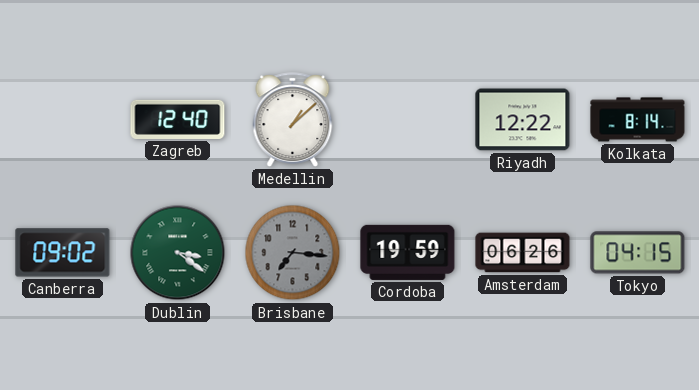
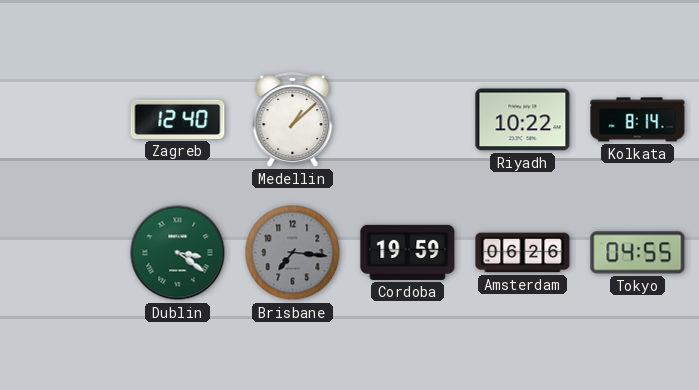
Riyadh: 12:22 -> 10:22
Canberra: 09:02 -> none
Tokyo: 04:15 -> 04:55
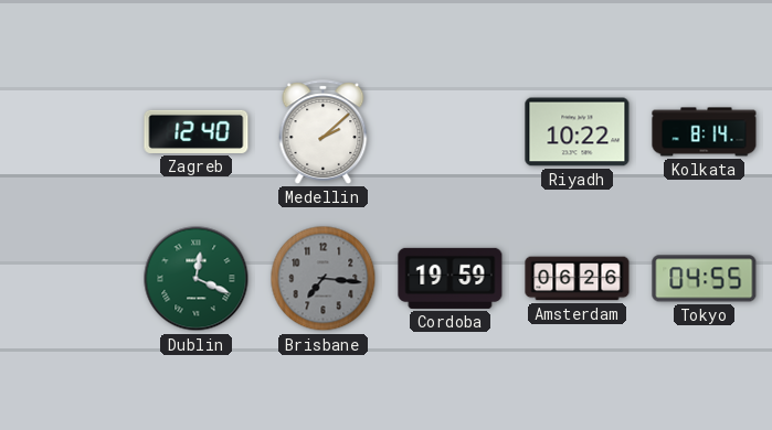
Medellin: 1:08 -> 2:08
Dublin: 3:21 -> 12:19
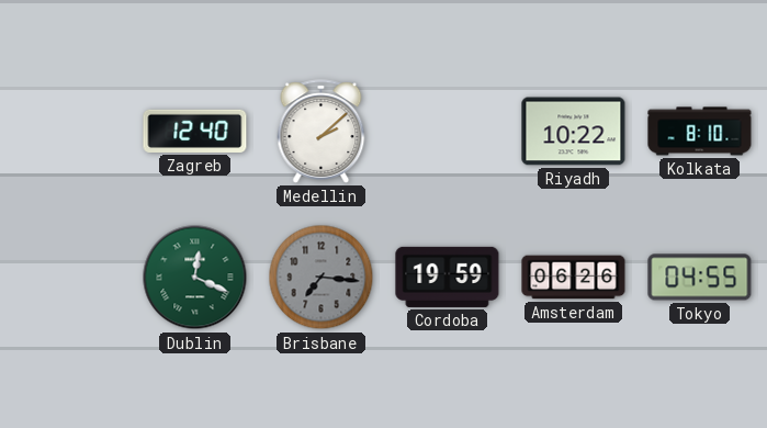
Kolkata: 8:14 -> 8:10
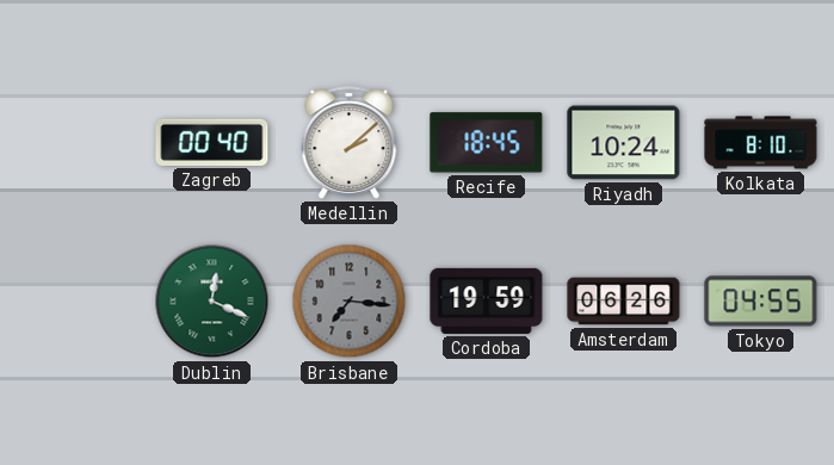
Zagreb: 12:40 -> 00:40
Recife: none -> 18:45
Riyadh: 10:22 -> 10:24
